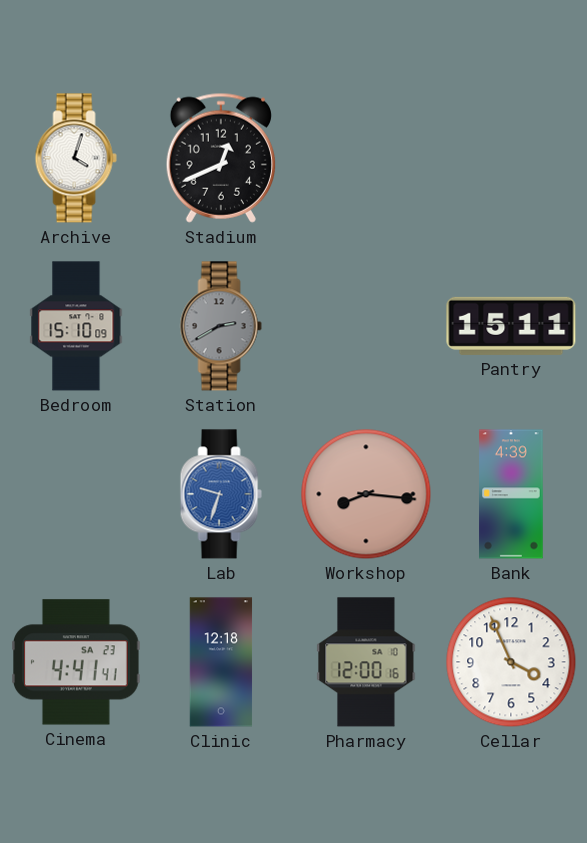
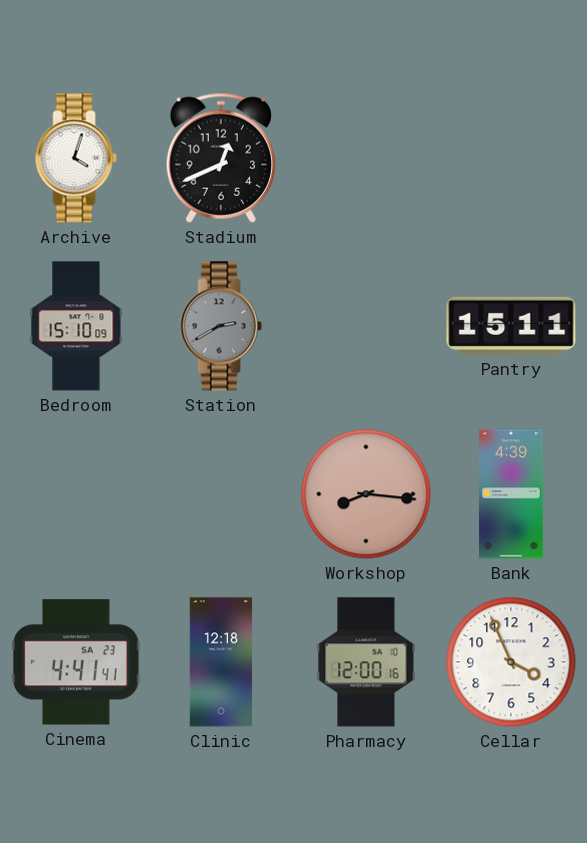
Lab: 9:33 -> none
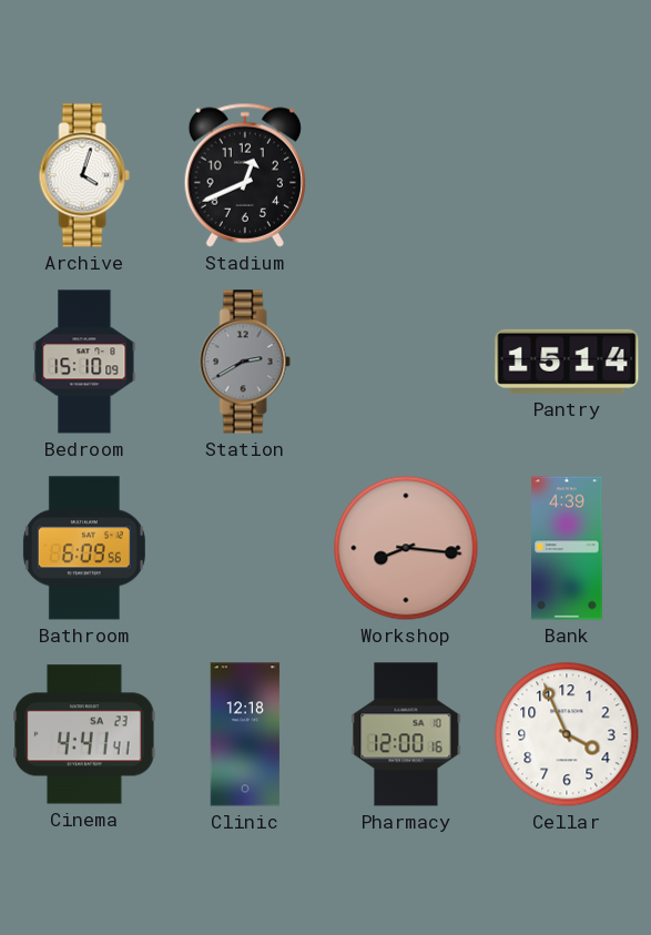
Pantry: 15:11 -> 15:14
Bathroom: none -> 6:09
